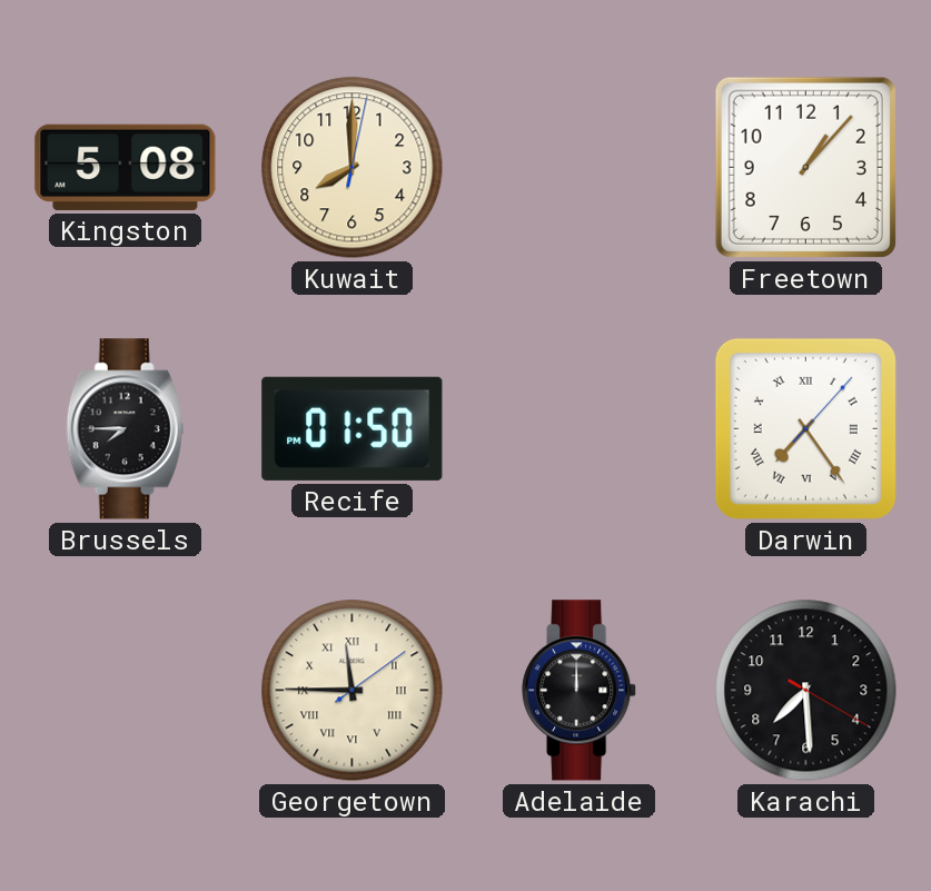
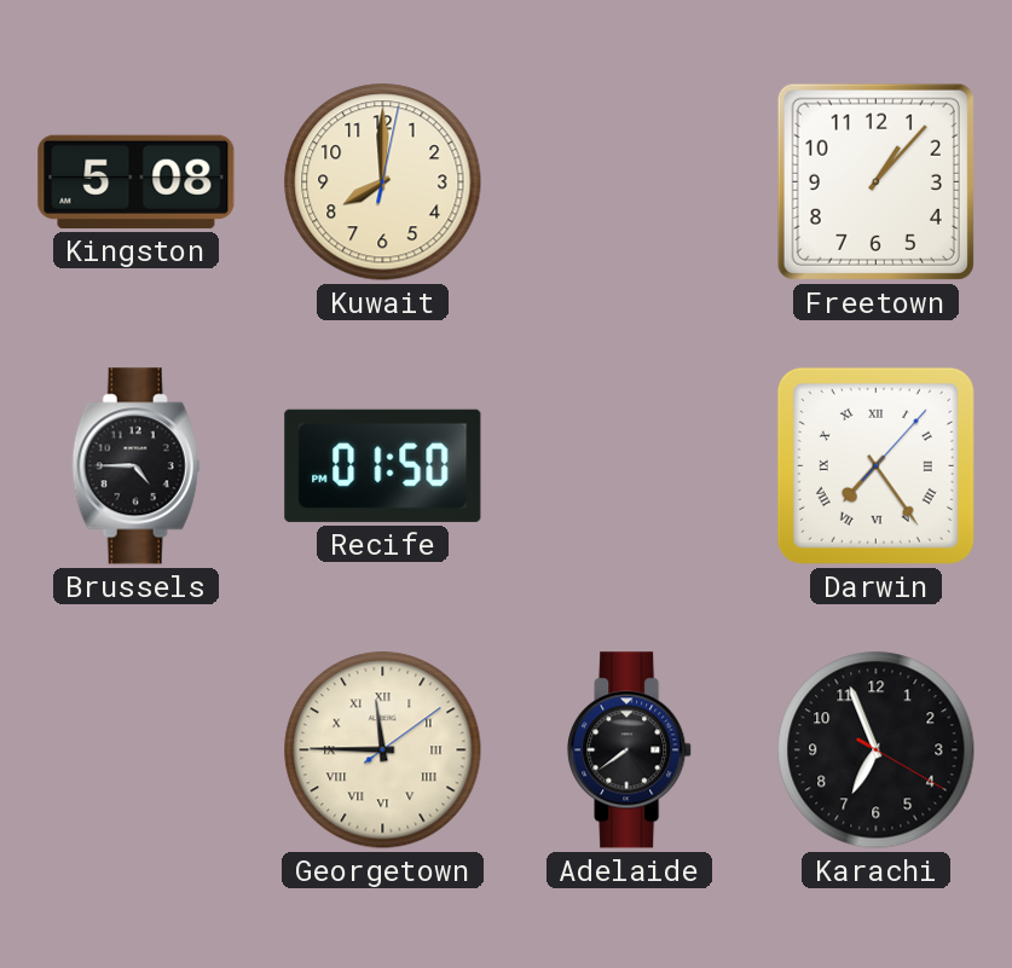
Brussels: 7:45 -> 4:45
Adelaide: 12:00 -> 7:39
Karachi: 7:29 -> 6:56
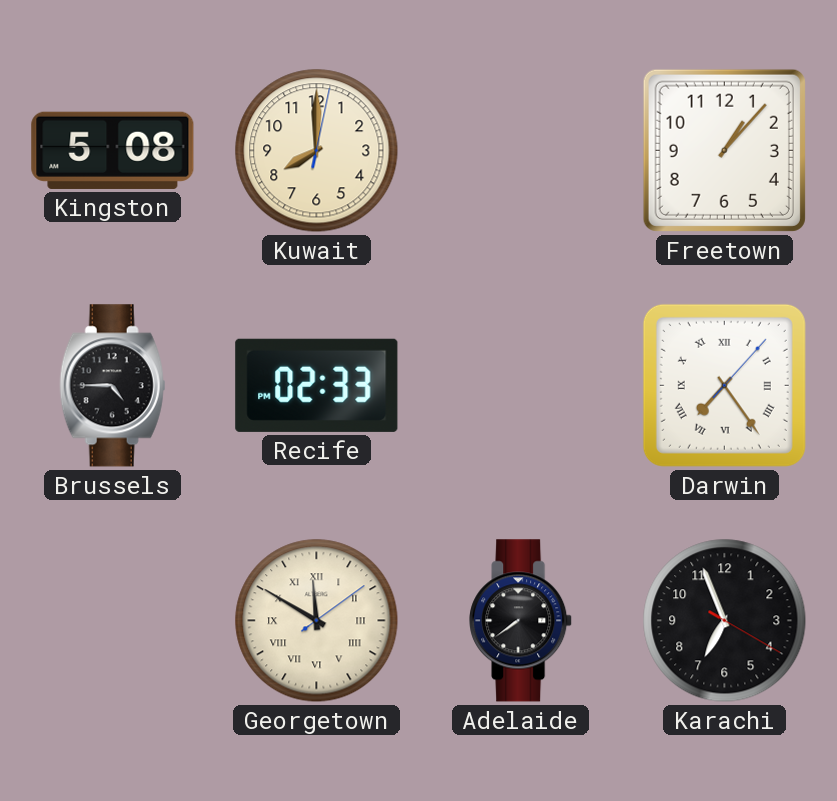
Recife: 01:50 -> 02:33
Georgetown: 11:45 -> 11:50
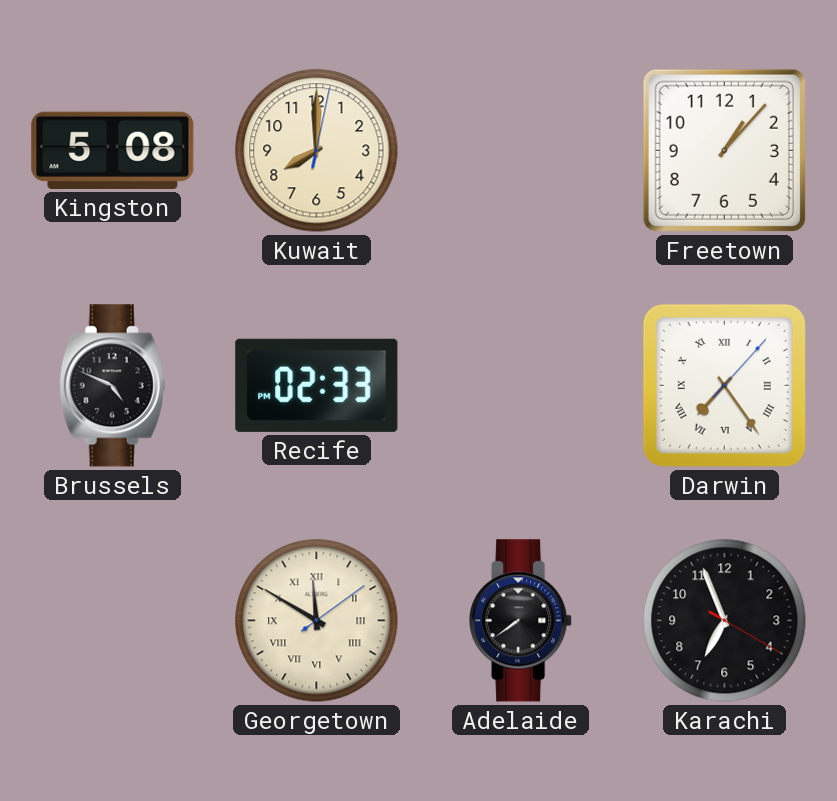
Brussels: 4:45 -> 4:49
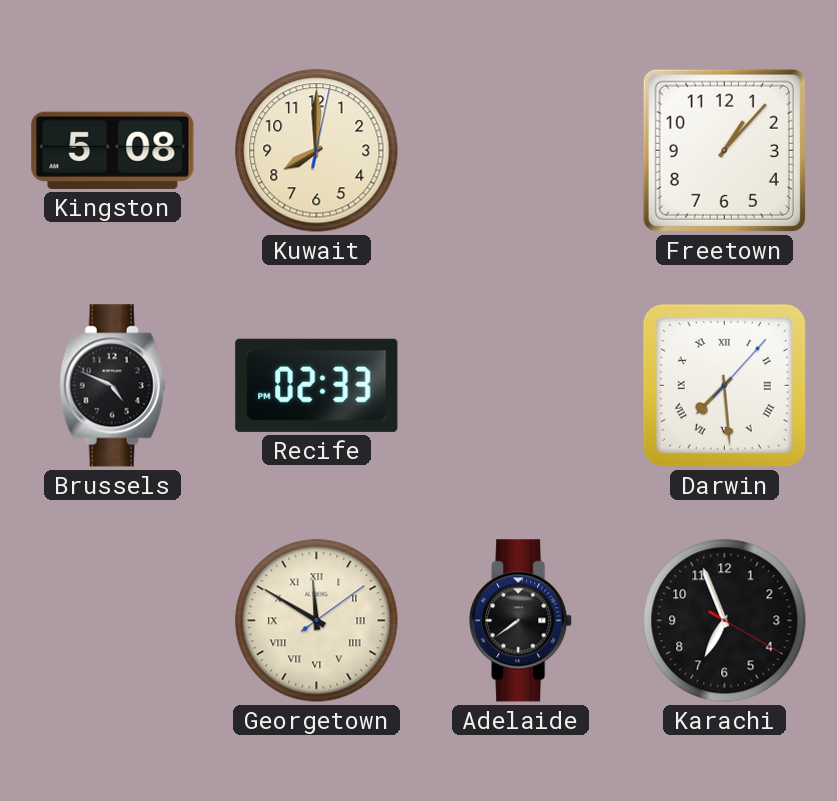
Darwin: 7:24 -> 7:29
